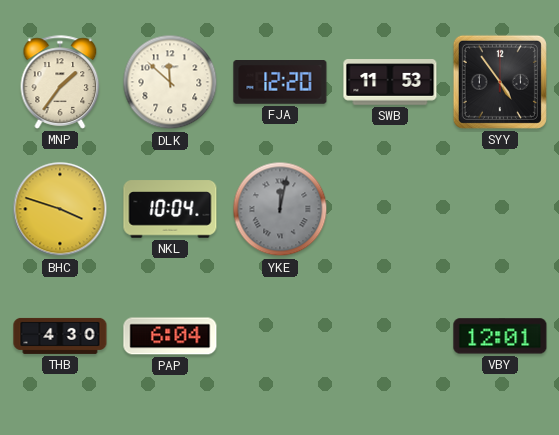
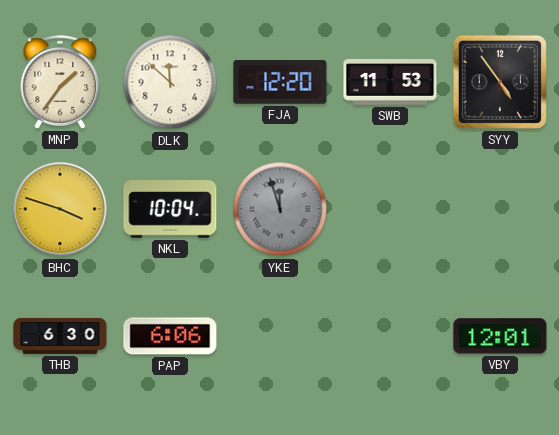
YKE: 12:02 -> 11:57
THB: 4:30 -> 6:30
PAP: 6:04 -> 6:06
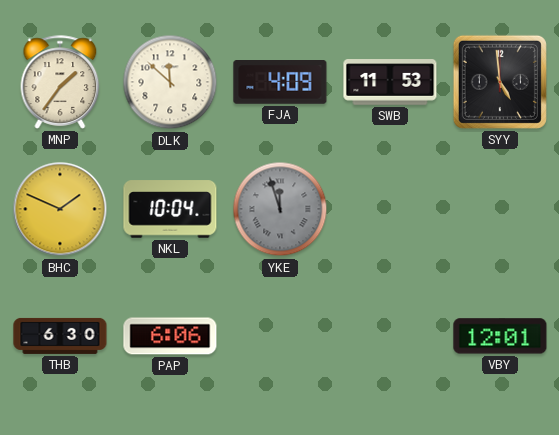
FJA: 12:20 -> 4:09
SYY: 4:54 -> 4:59
BHC: 3:48 -> 1:49
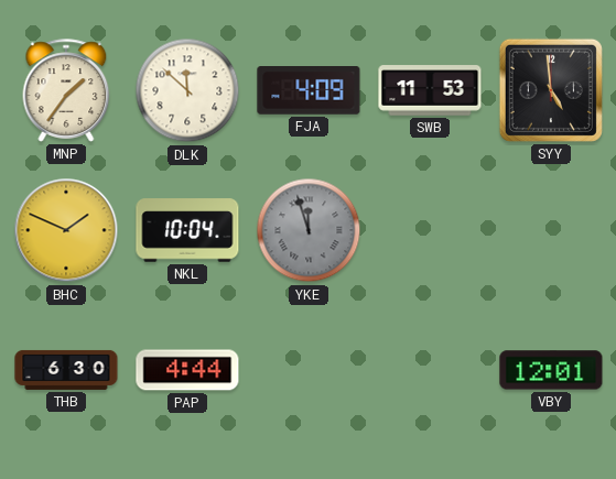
PAP: 6:06 -> 4:44
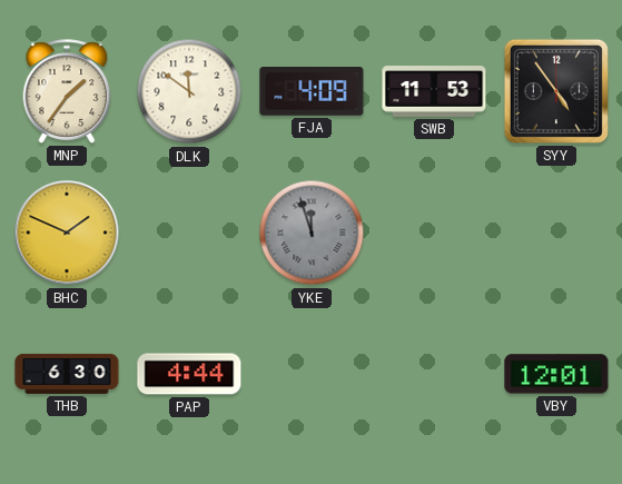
DLK: 11:52 -> 11:51
SYY: 4:59 -> 4:54
NKL: 10:04 -> none
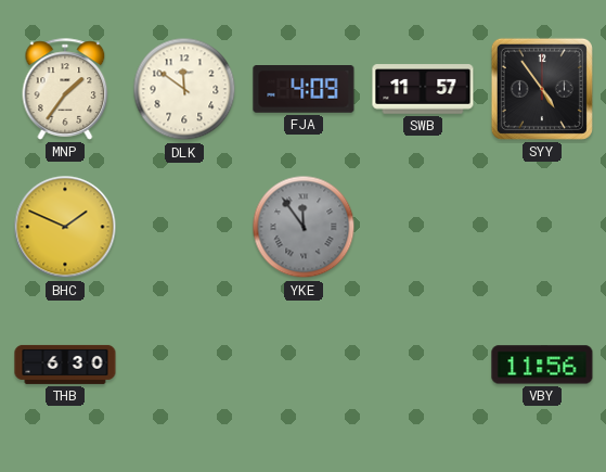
SWB: 11:53 -> 11:57
YKE: 11:57 -> 11:54
PAP: 4:44 -> none
VBY: 12:01 -> 11:56
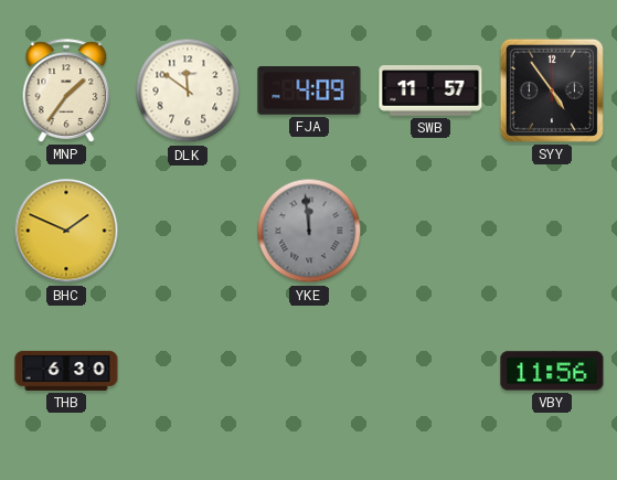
YKE: 11:54 -> 11:59
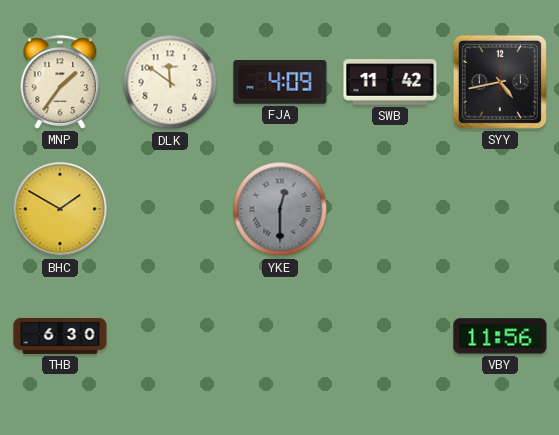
SWB: 11:57 -> 11:42
SYY: 4:54 -> 4:43
BHC: 1:49 -> 1:50
YKE: 11:59 -> 12:30
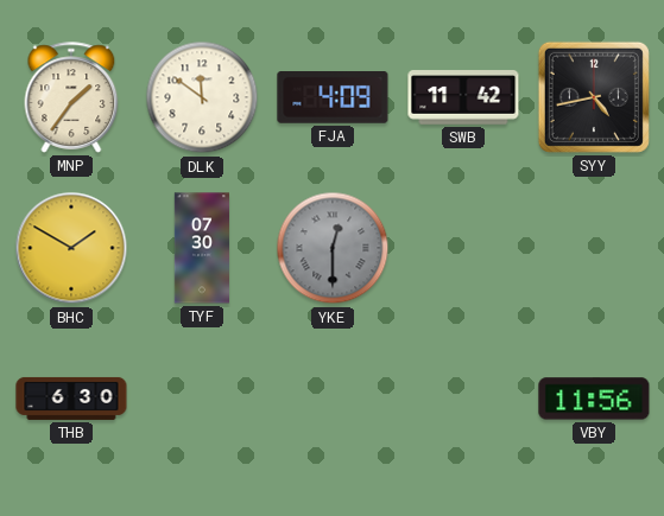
TYF: none -> 07:30
